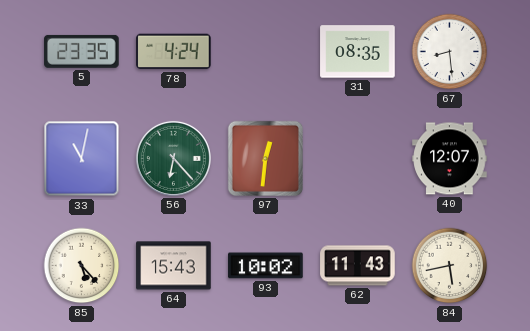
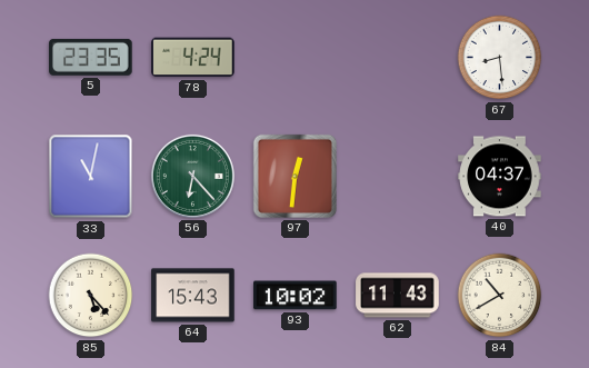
31: 08:35 -> none
40: 12:07 -> 04:37
84: 5:43 -> 10:40
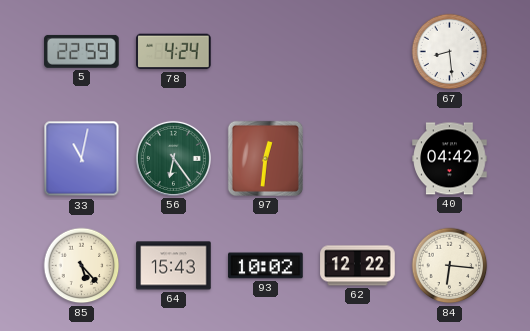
5: 23:35 -> 22:59
56: 6:23 -> 6:24
40: 04:37 -> 04:42
62: 11:43 -> 12:22
84: 10:40 -> 6:16
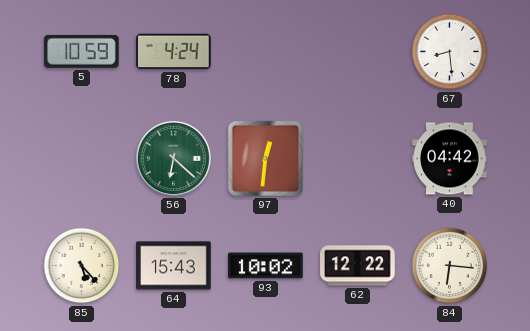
5: 22:59 -> 10:59
33: 11:02 -> none
56: 6:24 -> 6:22
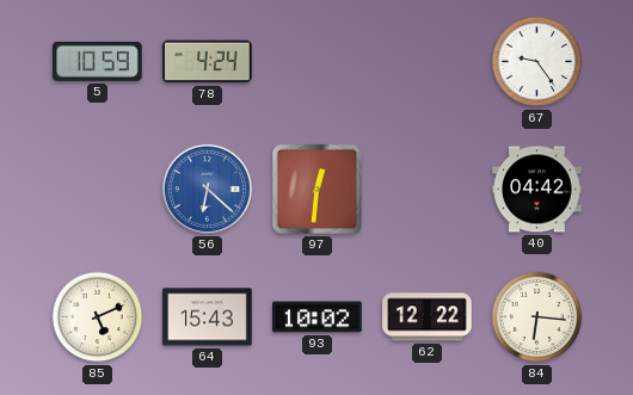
67: 8:29 -> 9:24
56 dial: green -> blue
85: 5:23 -> 5:11
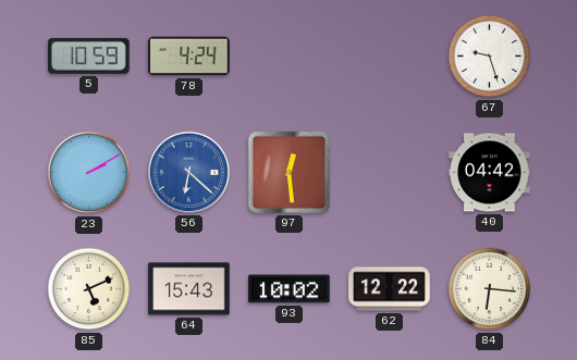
67: 9:24 -> 9:27
23: none -> 2:10
97: 12:31 -> 12:29
